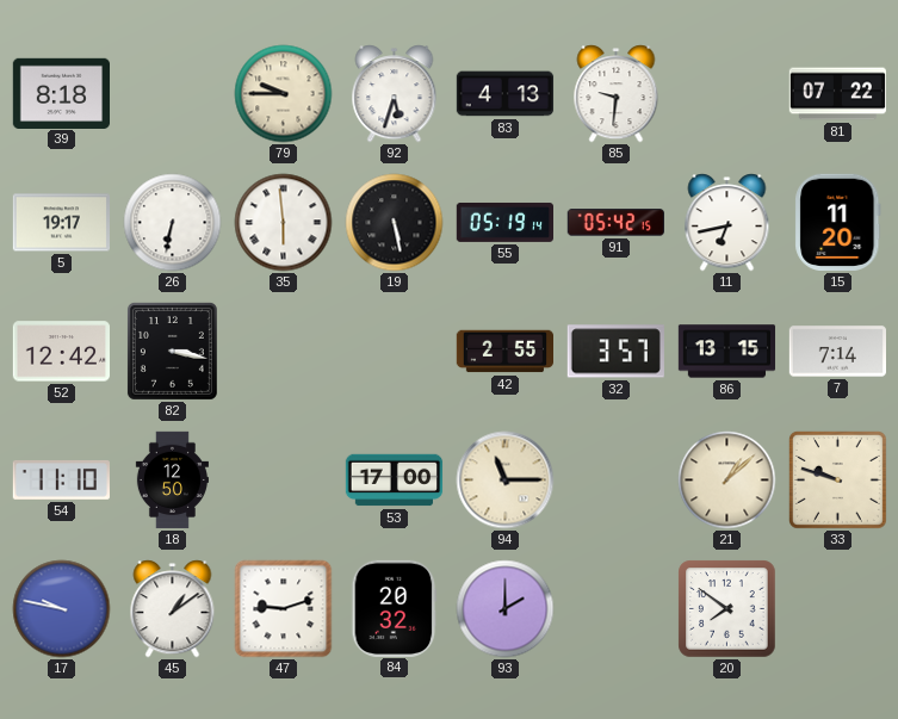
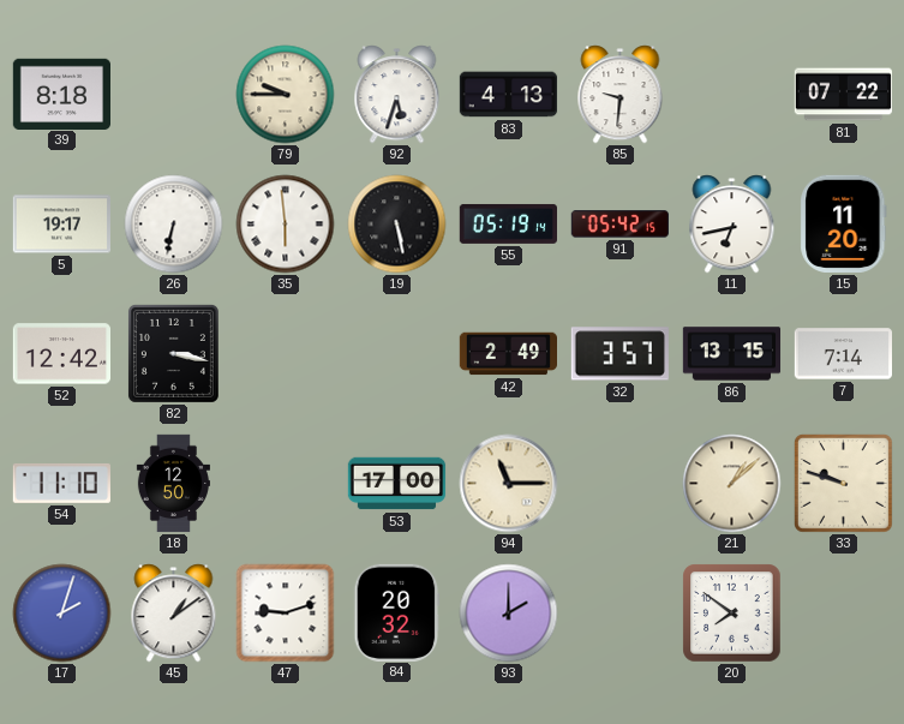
42: 2:55 -> 2:49
17: 9:47 -> 2:03
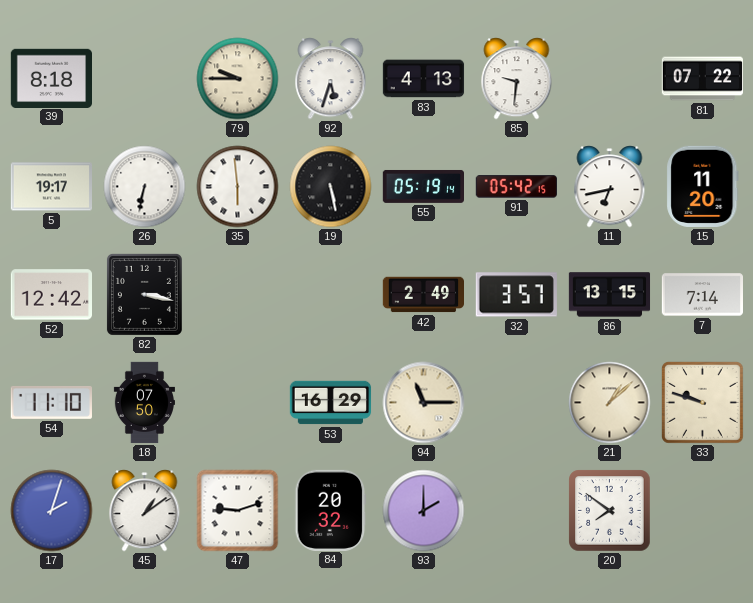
18: 12:50 -> 07:50
53: 17:00 -> 16:29
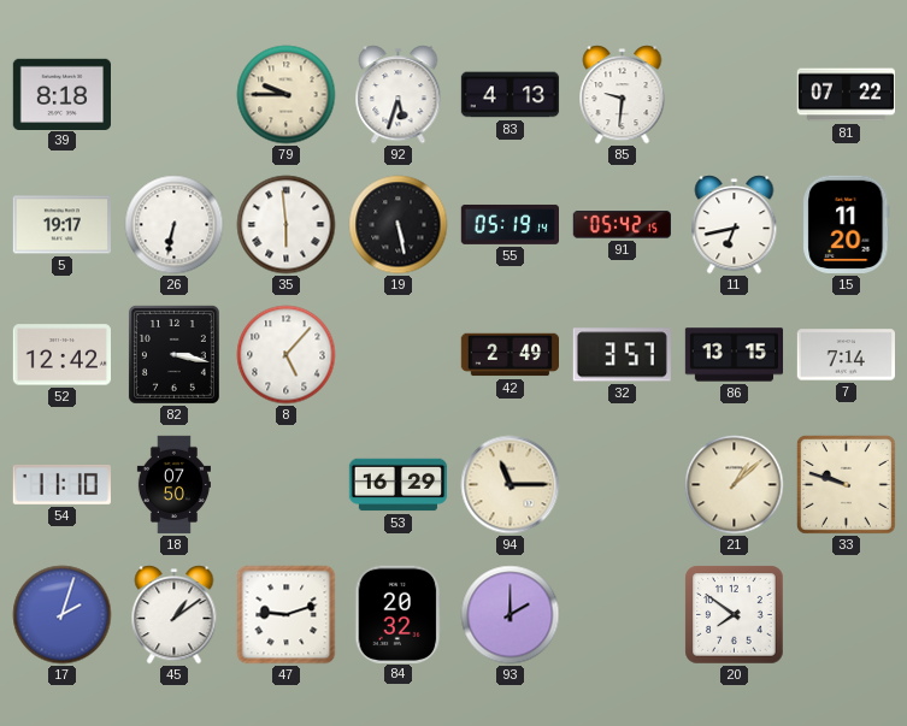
8: none -> 5:07
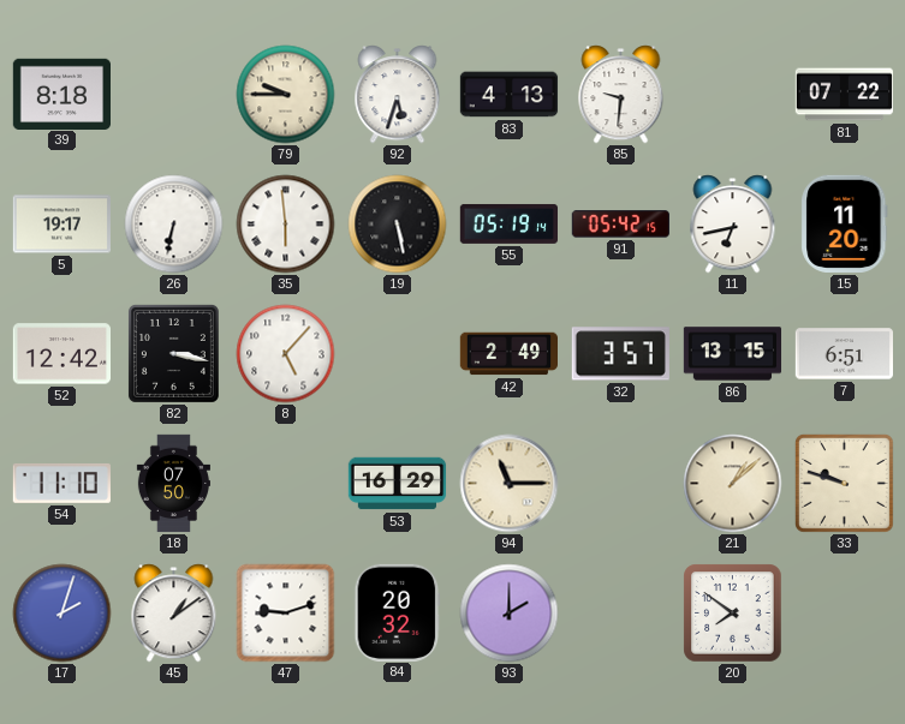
7: 7:14 -> 6:51
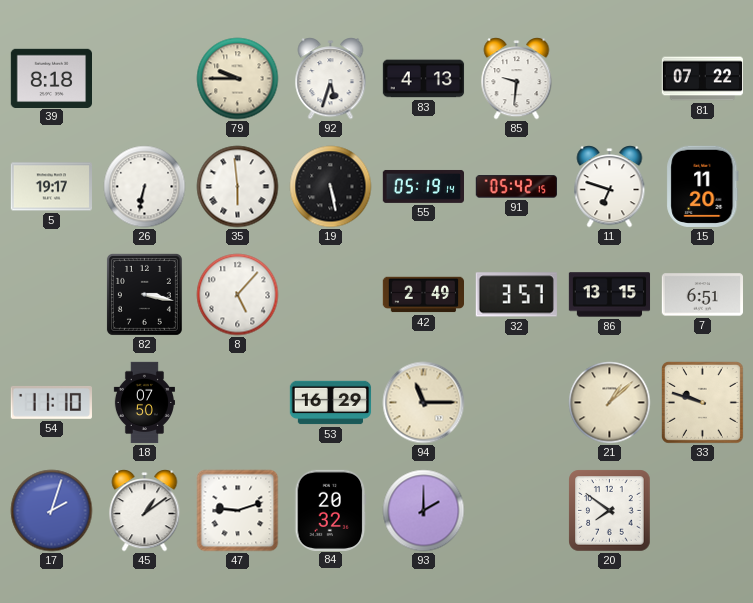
11: 6:43 -> 6:48
52: 12:42 -> none
